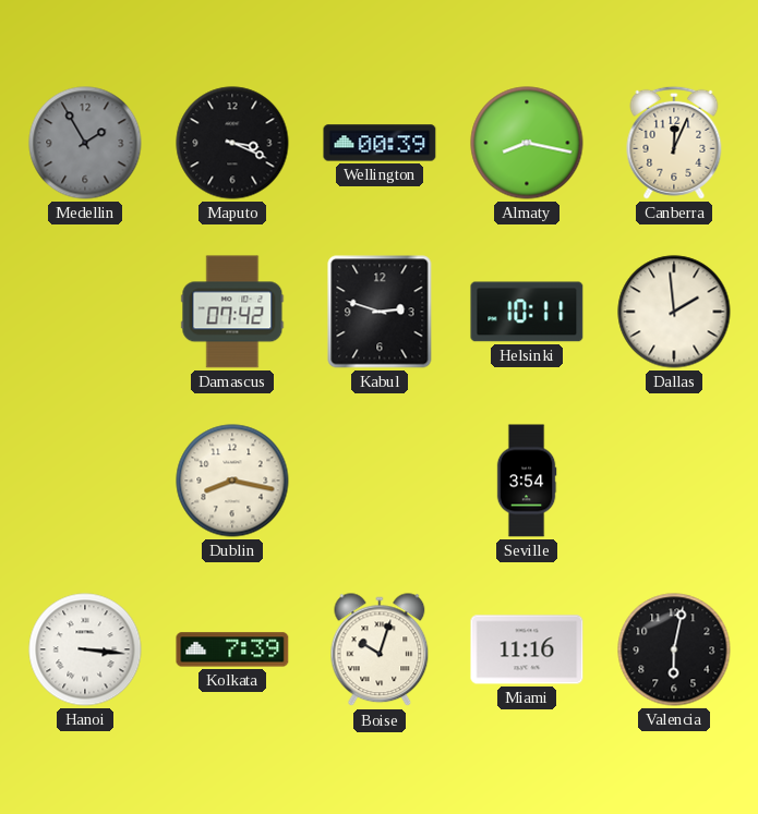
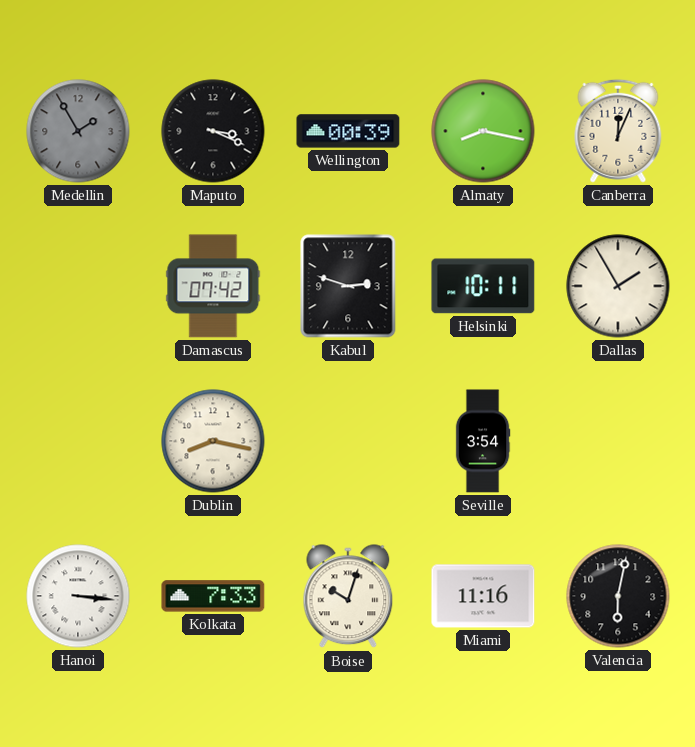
Dallas: 1:59 -> 1:55
Kolkata: 7:39 -> 7:33
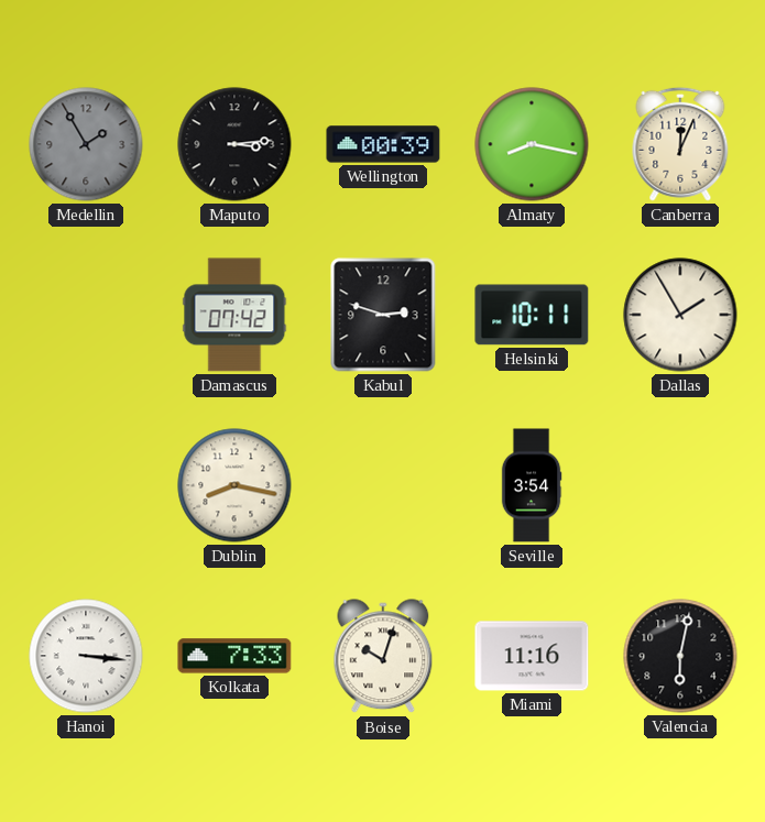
Maputo: 3:19 -> 3:14
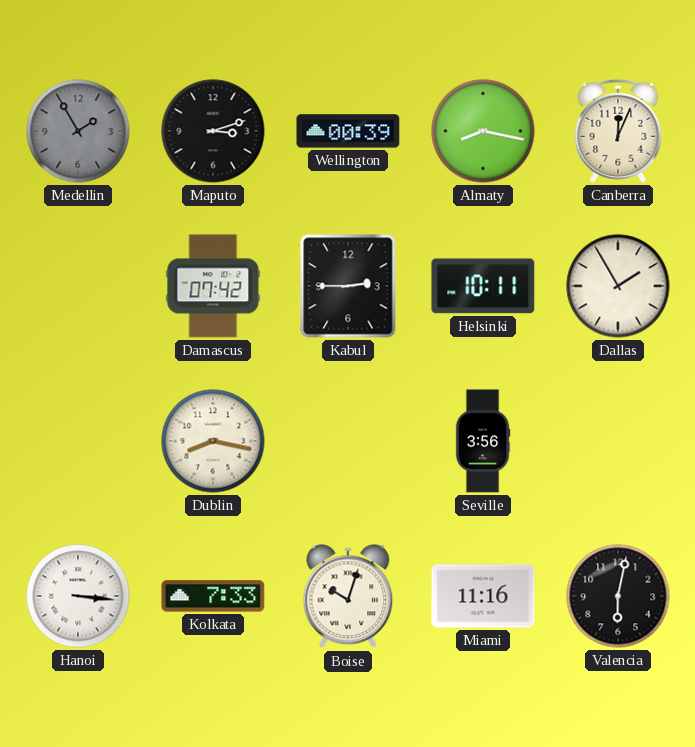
Maputo: 3:14 -> 3:12
Kabul: 2:48 -> 2:45
Seville: 3:54 -> 3:56
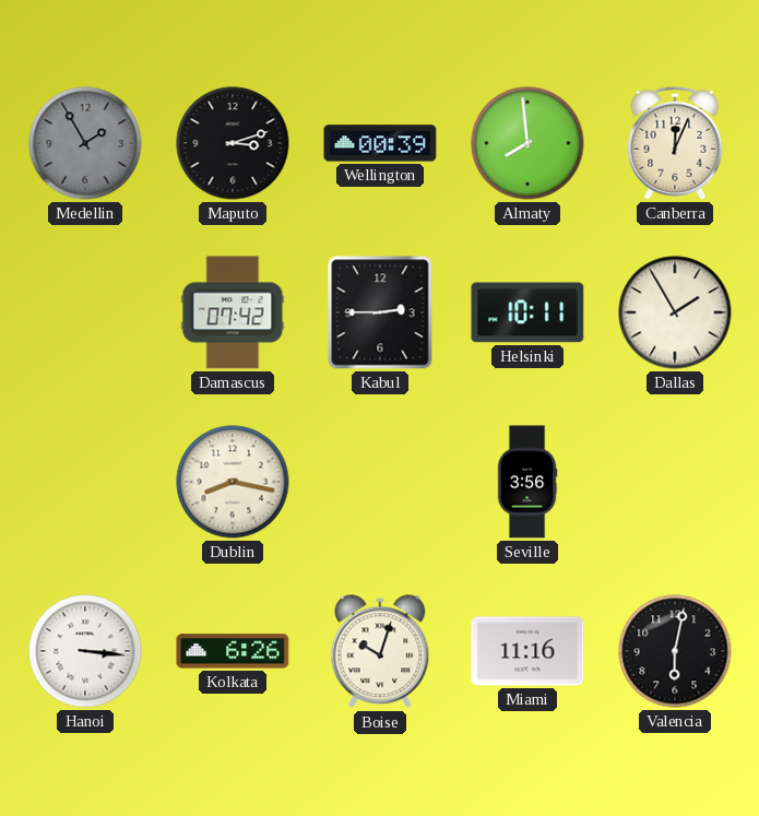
Almaty: 8:17 -> 7:59
Kolkata: 7:33 -> 6:26
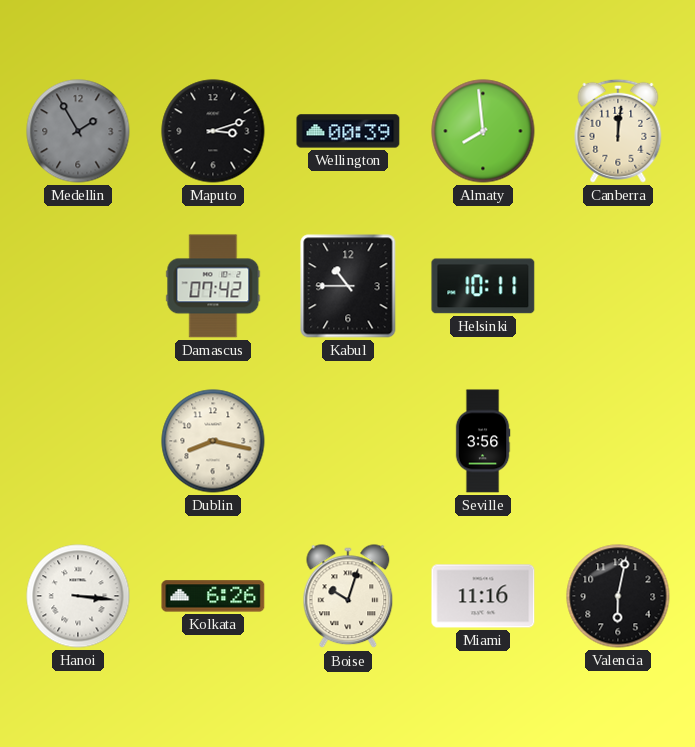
Canberra: 12:04 -> 12:01
Kabul: 2:45 -> 10:45
Dallas: 1:55 -> none
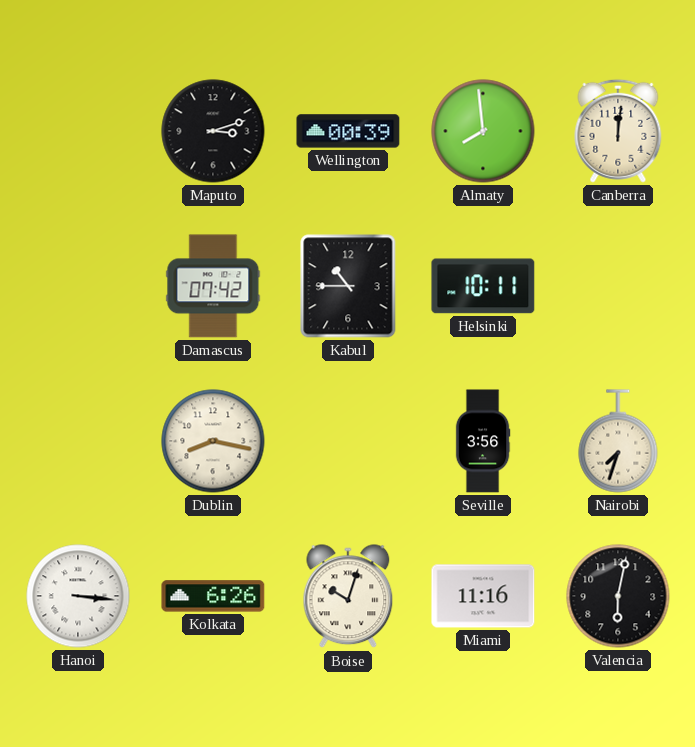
Medellin: 1:55 -> none
Nairobi: none -> 7:33
